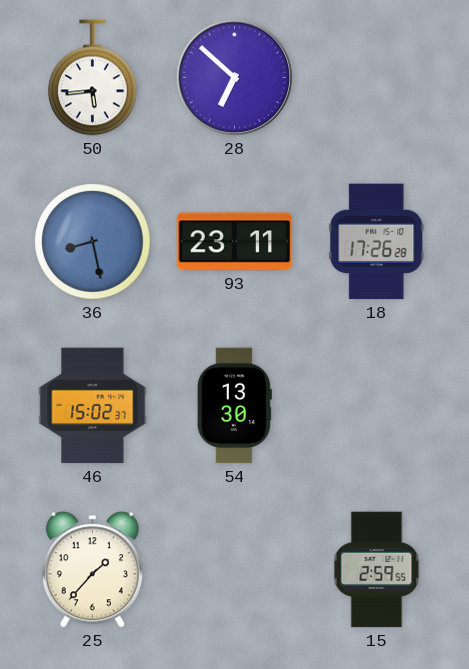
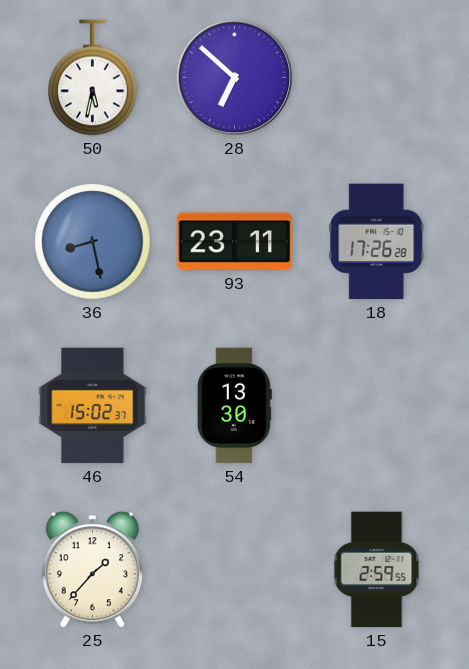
50: 5:44 -> 5:32
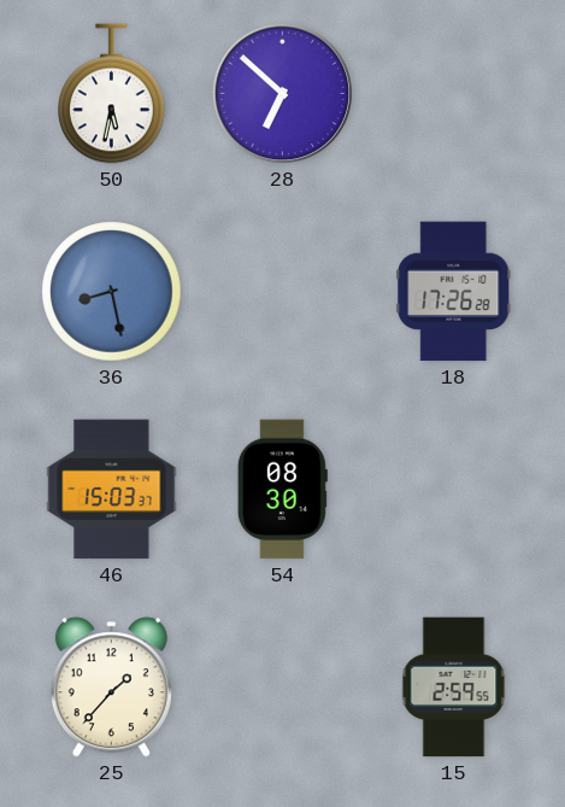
93: 23:11 -> none
46: 15:02 -> 15:03
54: 13:30 -> 08:30
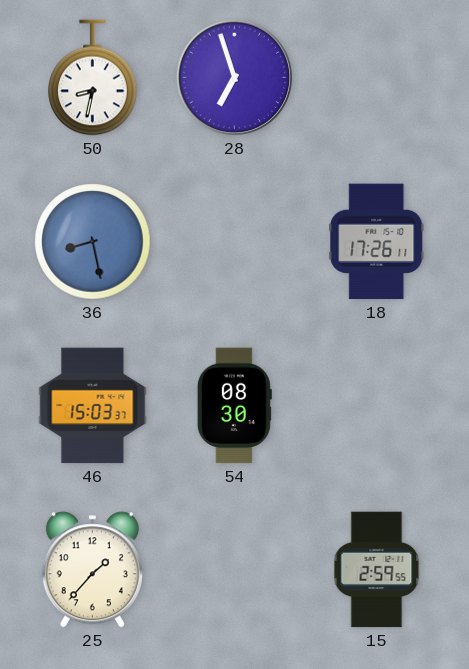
50: 5:32 -> 8:32
28: 6:52 -> 6:57
18: 17:26:28 -> 17:26:11
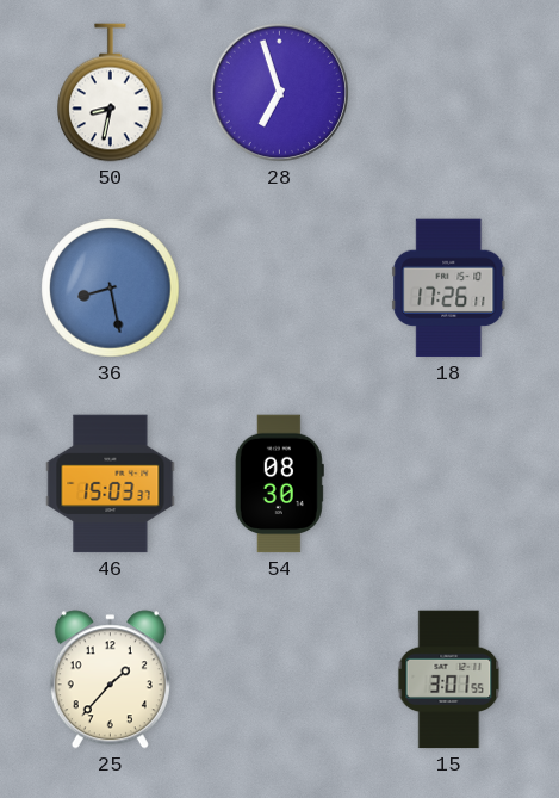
15: 2:59 -> 3:01
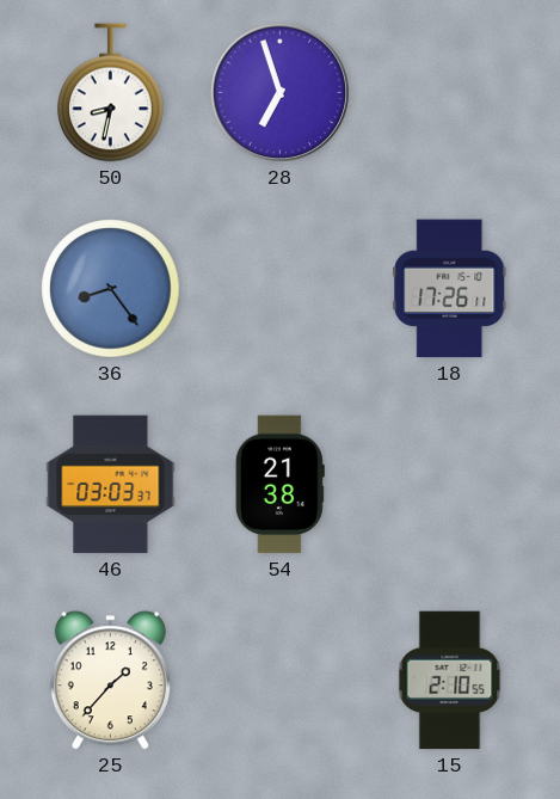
36: 8:28 -> 8:24
46: 15:03 -> 03:03
54: 08:30 -> 21:38
15: 3:01 -> 2:10
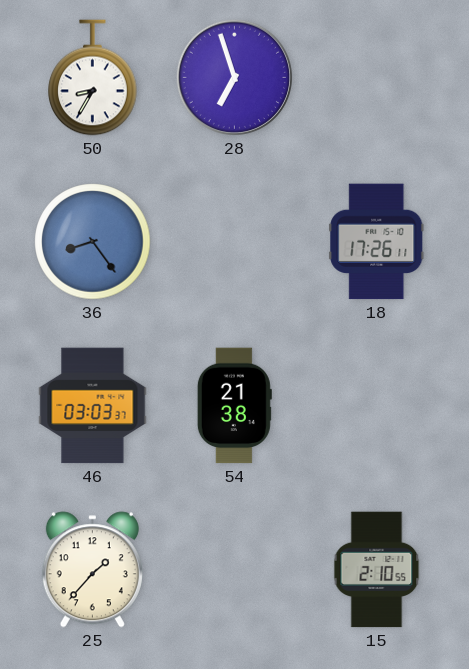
50: 8:32 -> 8:35
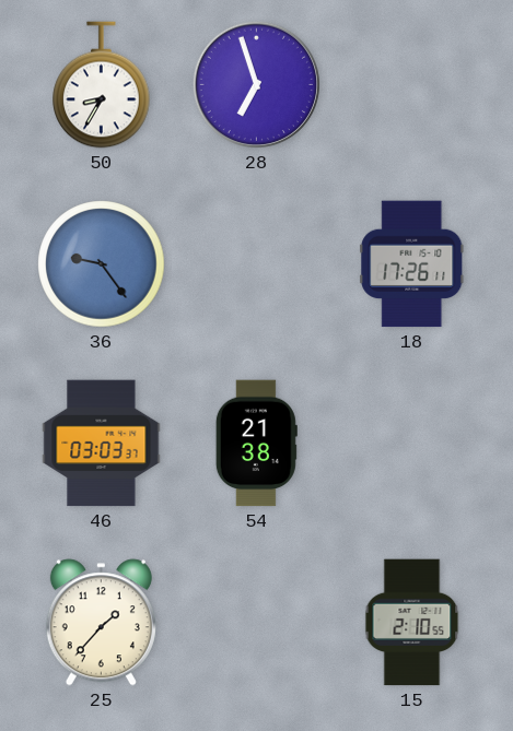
36: 8:24 -> 9:24
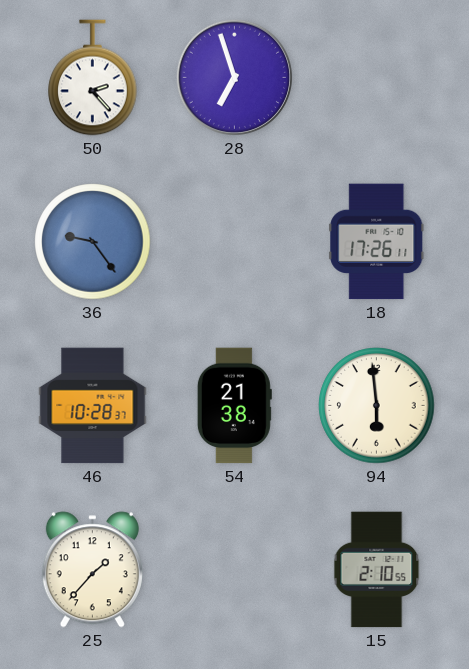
50: 8:35 -> 2:23
46: 03:03 -> 10:28
94: none -> 5:59
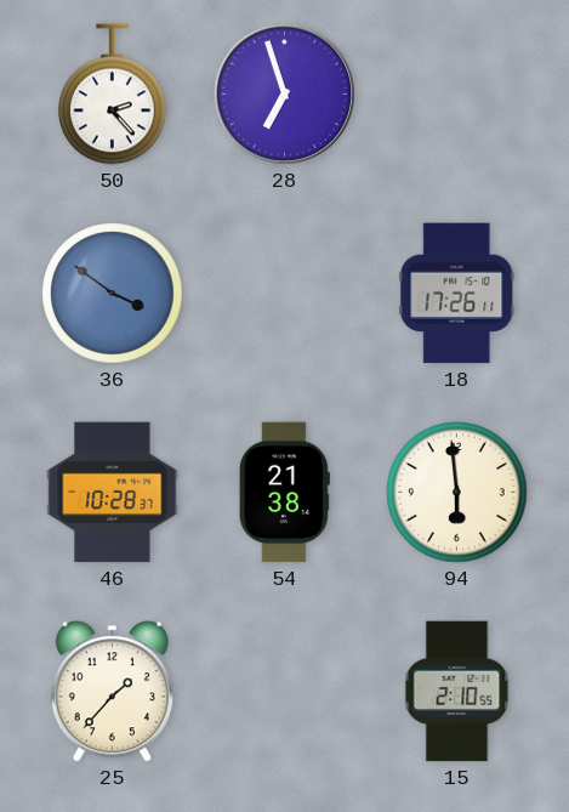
36: 9:24 -> 3:51
